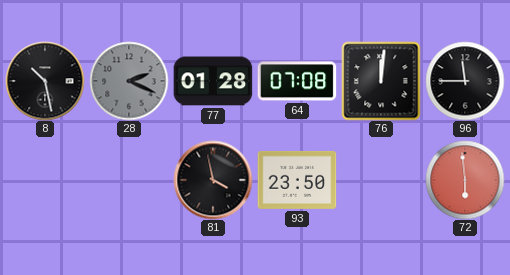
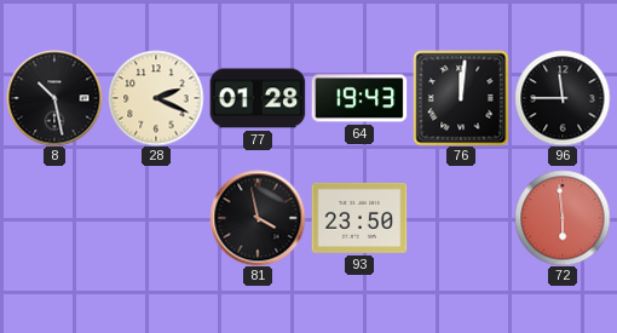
28 dial: grey -> cream
64: 07:08 -> 19:43
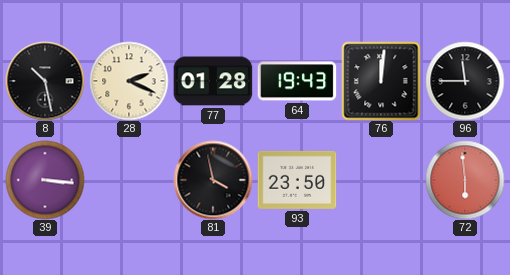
39: none -> 3:16
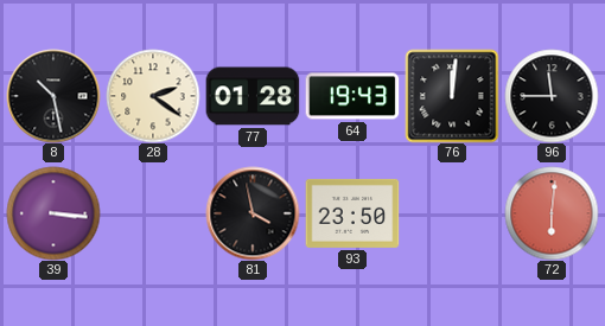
28: 2:19 -> 2:21
72: 5:59 -> 6:01
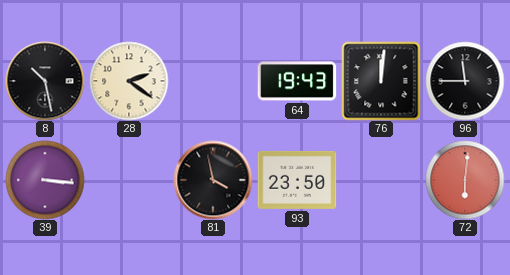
77: 01:28 -> none
